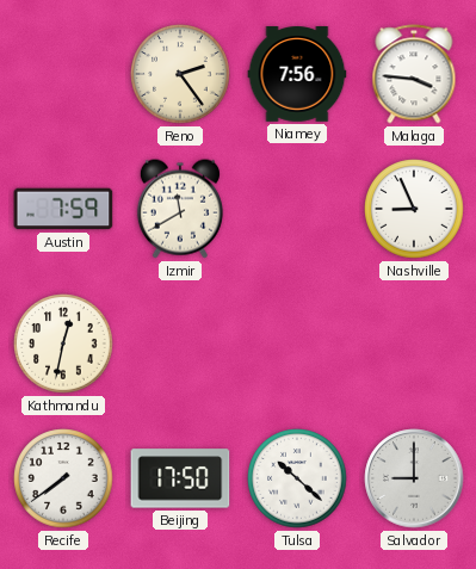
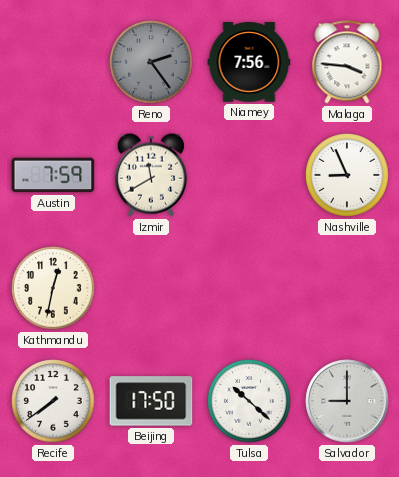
Reno dial: cream -> grey
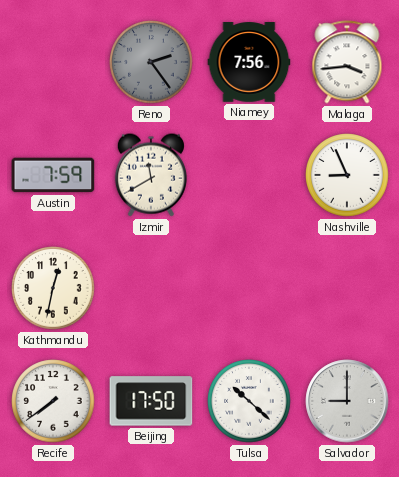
Malaga: 3:46 -> 3:44
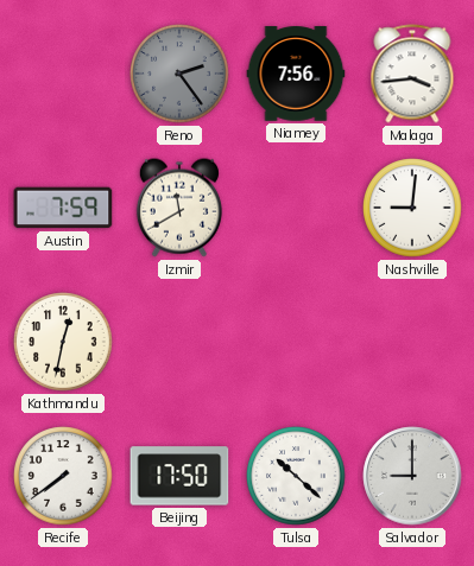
Nashville: 8:56 -> 9:01
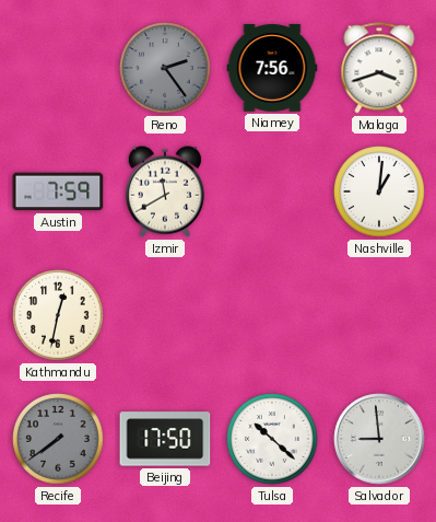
Malaga: 3:44 -> 3:42
Nashville: 9:01 -> 1:01
Recife dial: white -> grey
Salvador: 9:00 -> 8:59
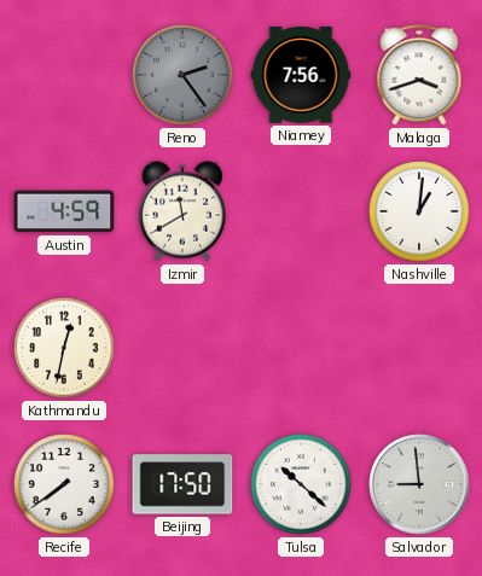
Austin: 7:59 -> 4:59
Recife dial: grey -> white
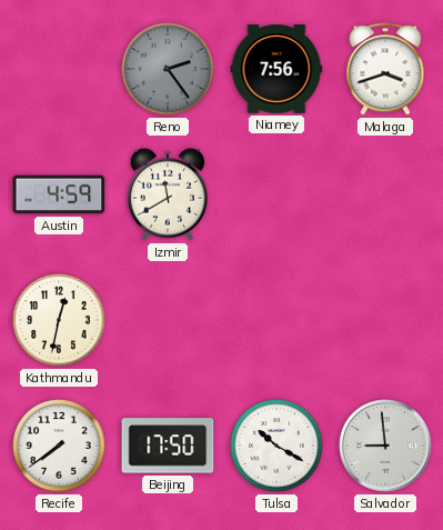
Nashville: 1:01 -> none
Tulsa: 10:22 -> 10:20
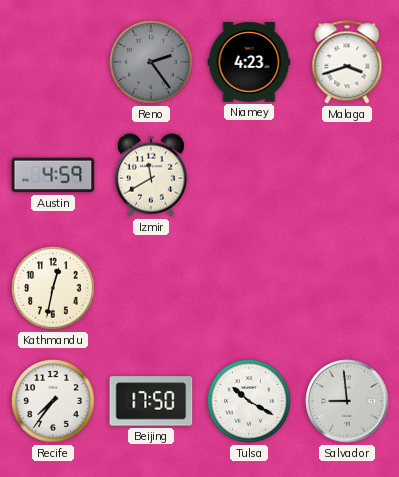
Niamey: 7:56 -> 4:23
Recife: 7:39 -> 7:36
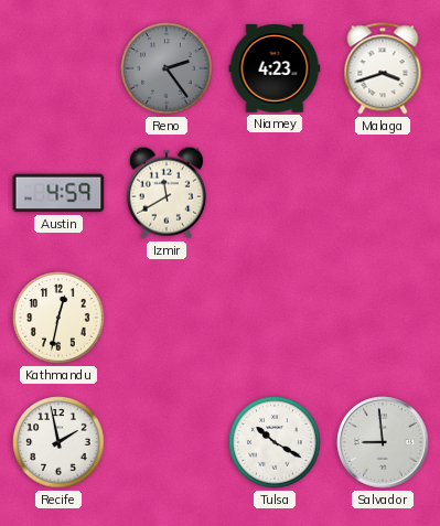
Recife: 7:36 -> 1:58
Beijing: 17:50 -> none
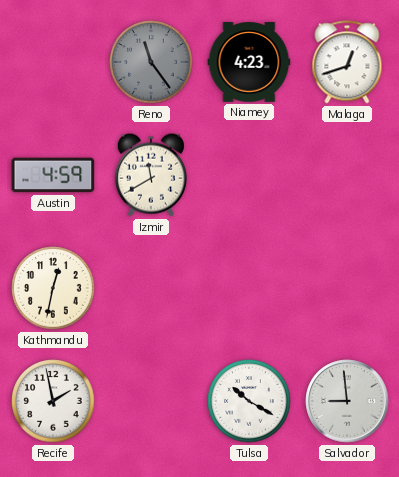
Reno: 2:24 -> 11:24
Malaga: 3:42 -> 12:42
